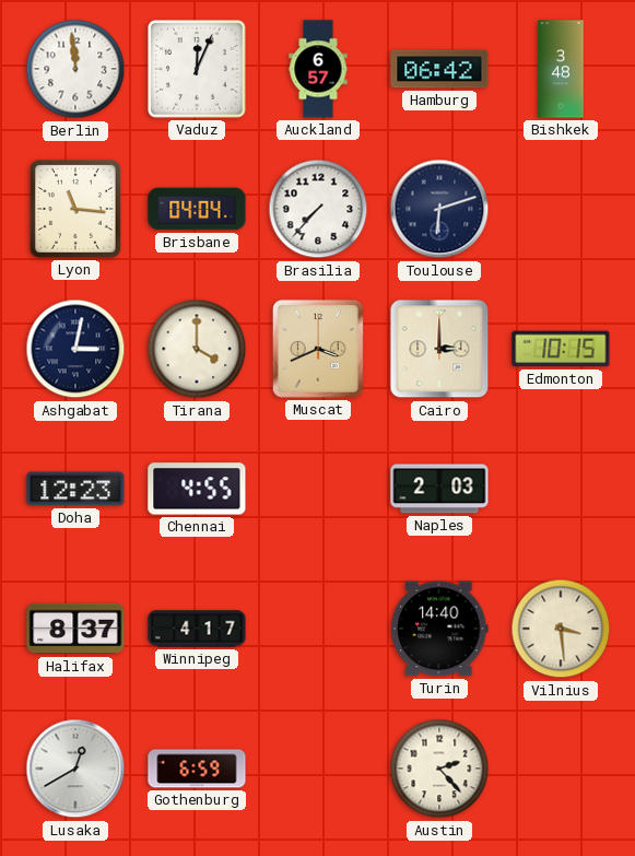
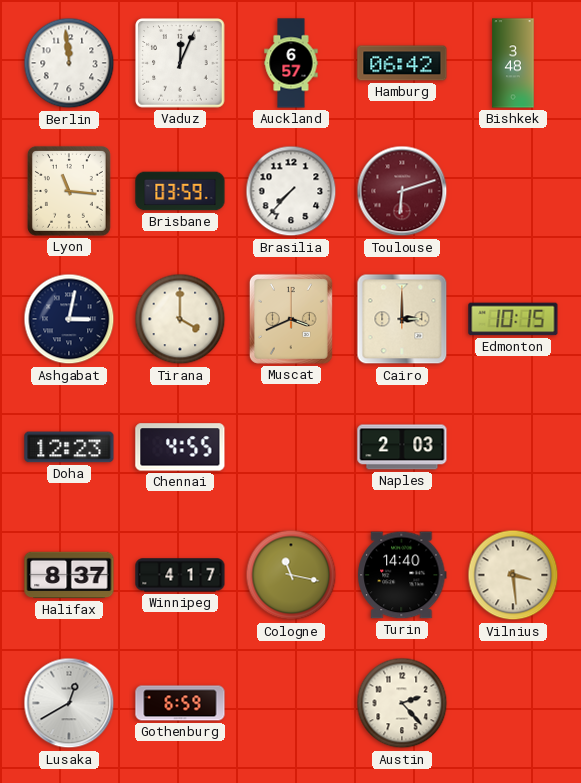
Brisbane: 04:04 -> 03:59
Toulouse dial: navy -> burgundy
Cologne: none -> 11:17
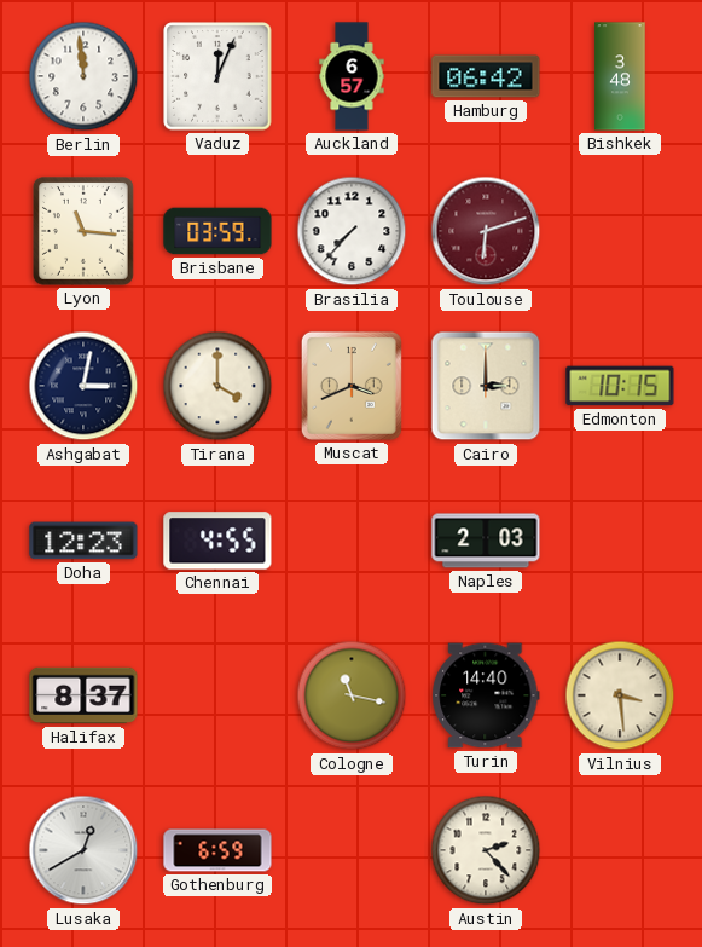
Winnipeg: 4:17 -> none
